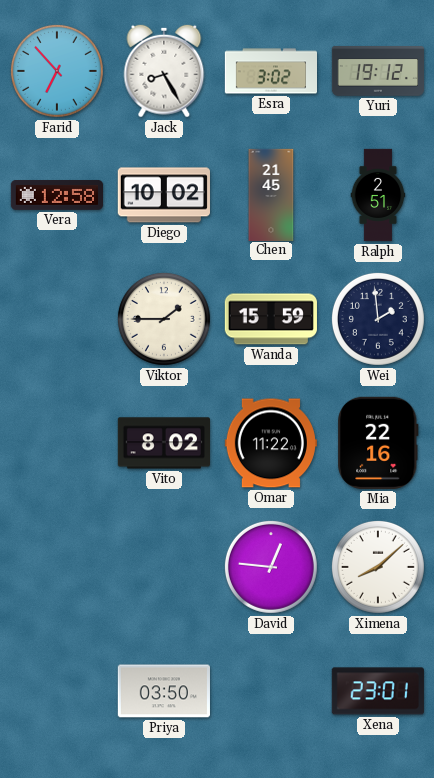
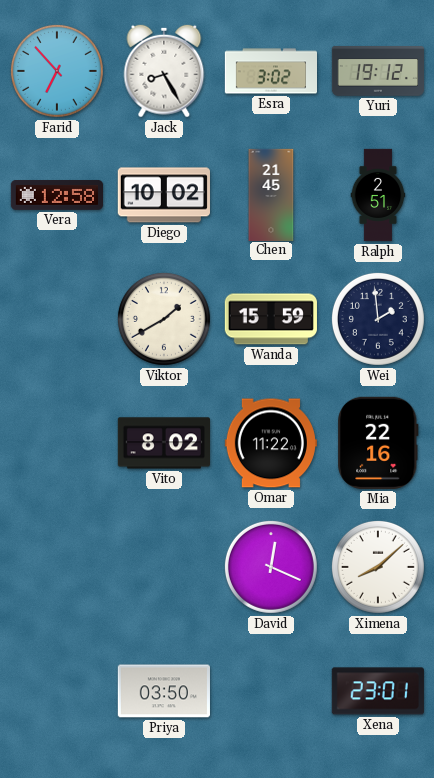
Viktor: 1:45 -> 1:40
David: 12:46 -> 12:19
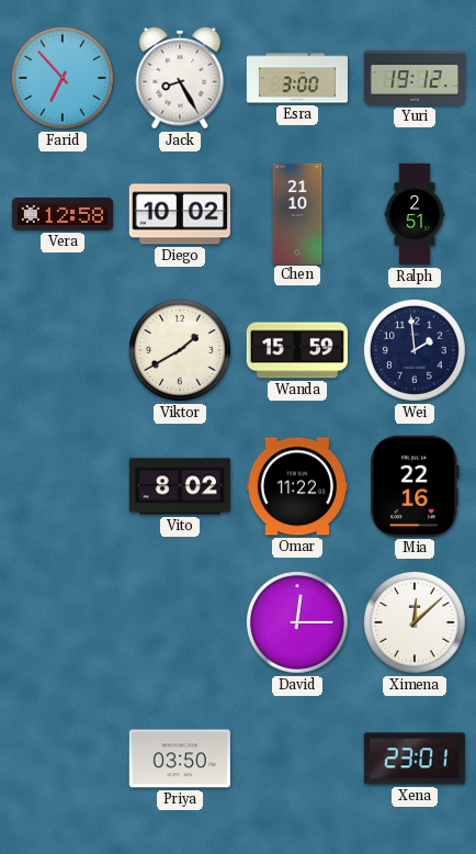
Esra: 3:02 -> 3:00
Chen: 21:45 -> 21:10
David: 12:19 -> 12:15
Ximena: 8:08 -> 12:08
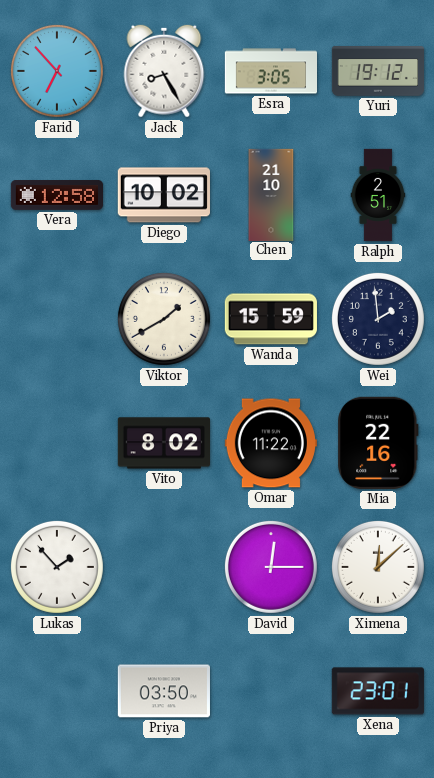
Esra: 3:00 -> 3:05
Lukas: none -> 1:53
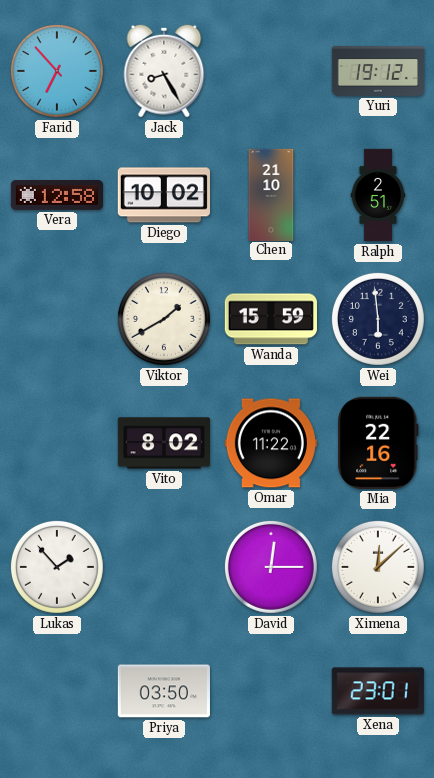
Esra: 3:05 -> none
Wei: 1:59 -> 5:59
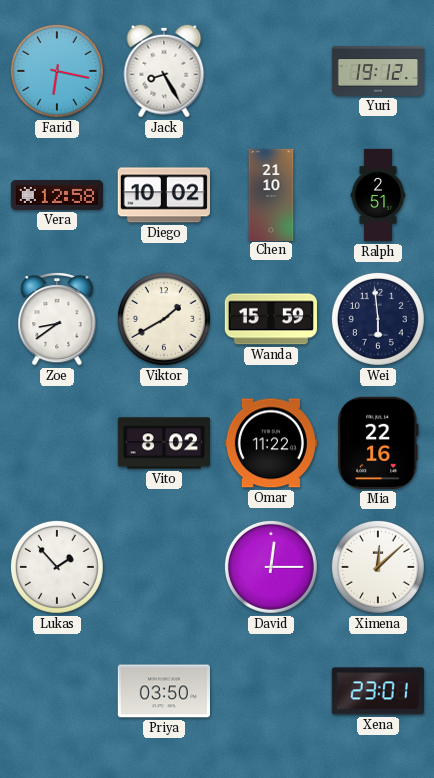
Farid: 6:53 -> 6:17
Zoe: none -> 8:39
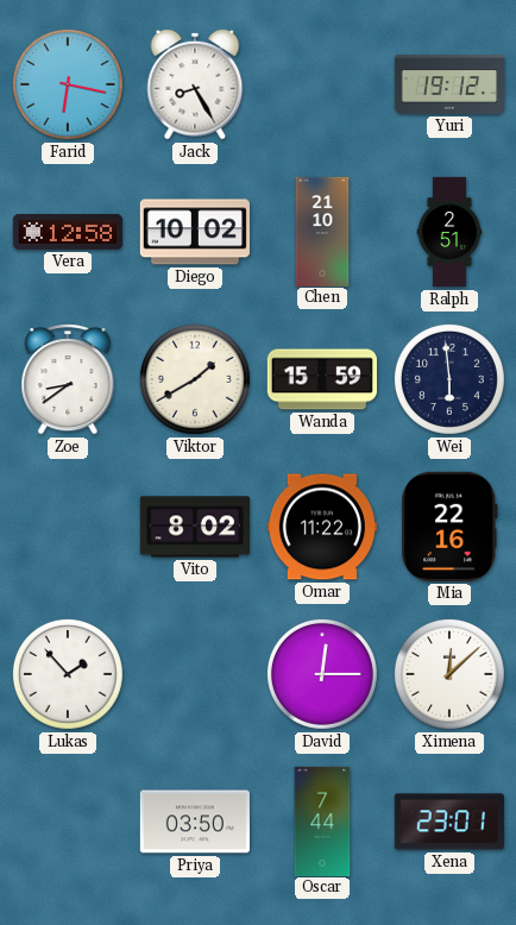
Oscar: none -> 7:44
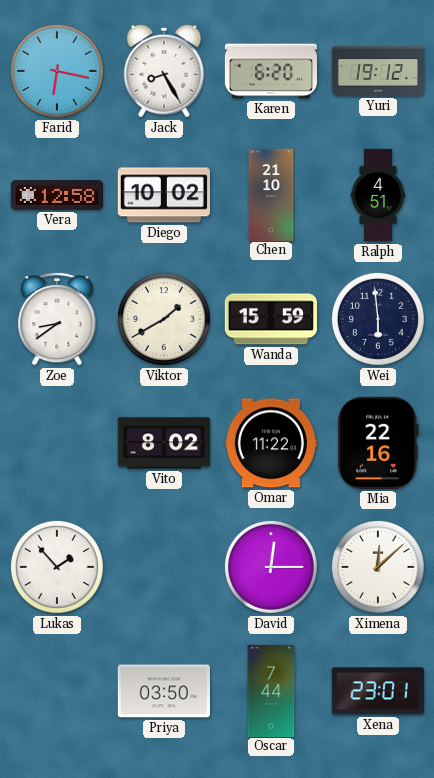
Karen: none -> 6:20
Ralph: 2:51 -> 4:51
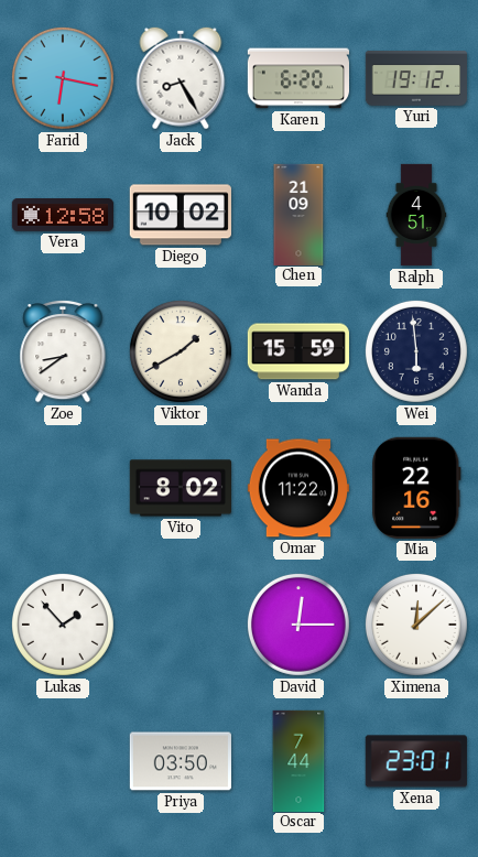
Chen: 21:10 -> 21:09
